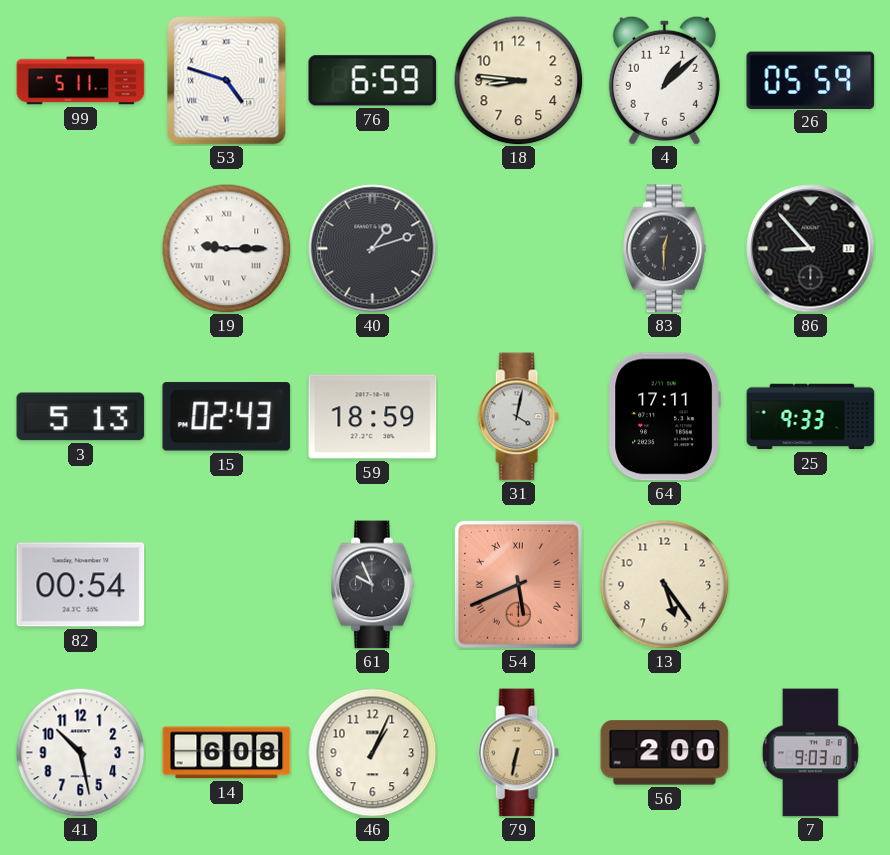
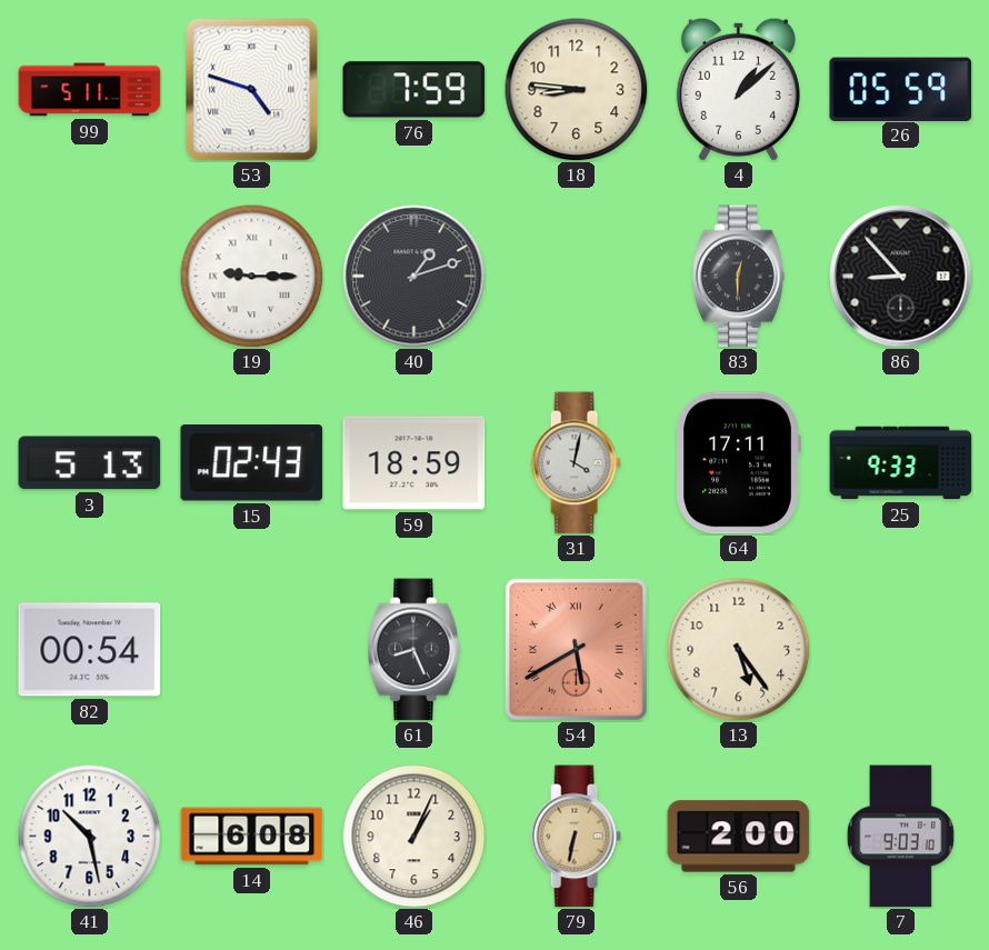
76: 6:59 -> 7:59
61: 9:56 -> 8:26
54: 5:41 -> 5:40
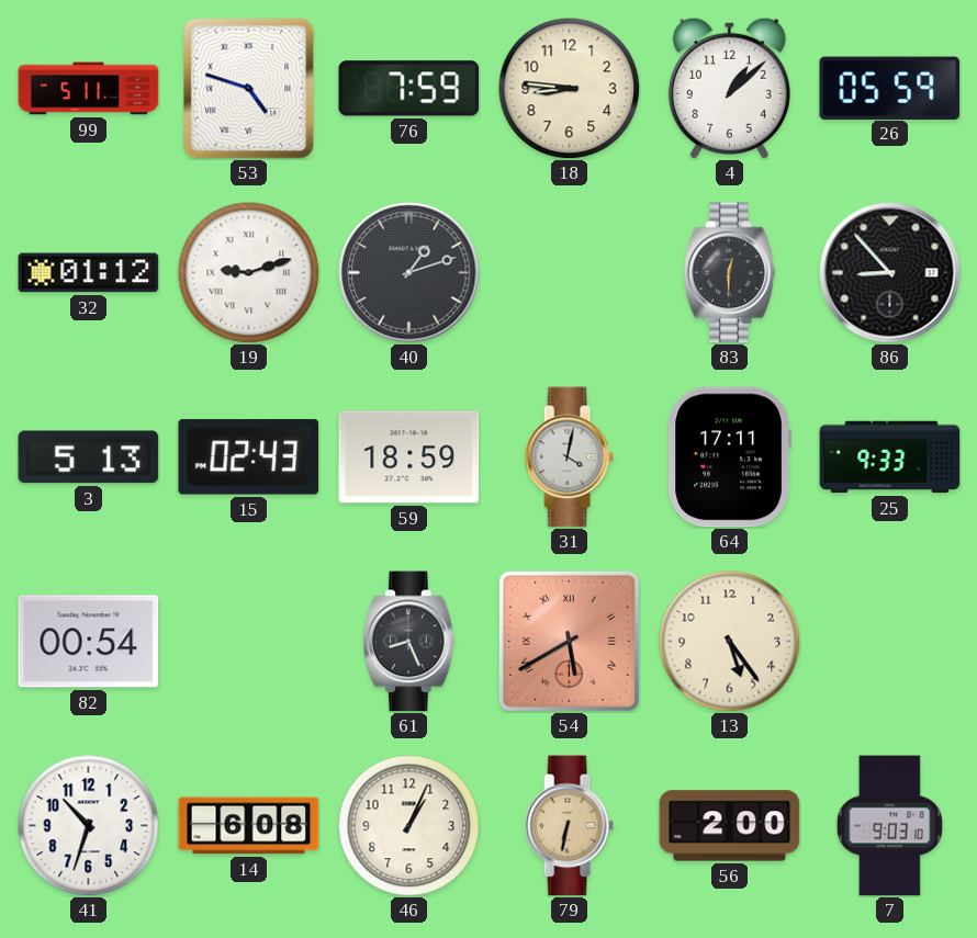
32: none -> 01:12
19: 9:15 -> 9:12
41: 10:28 -> 10:33
